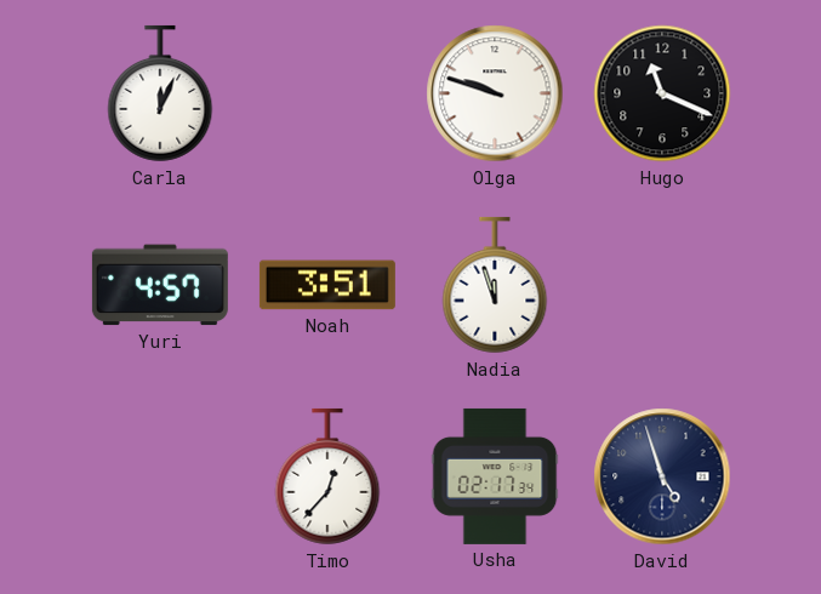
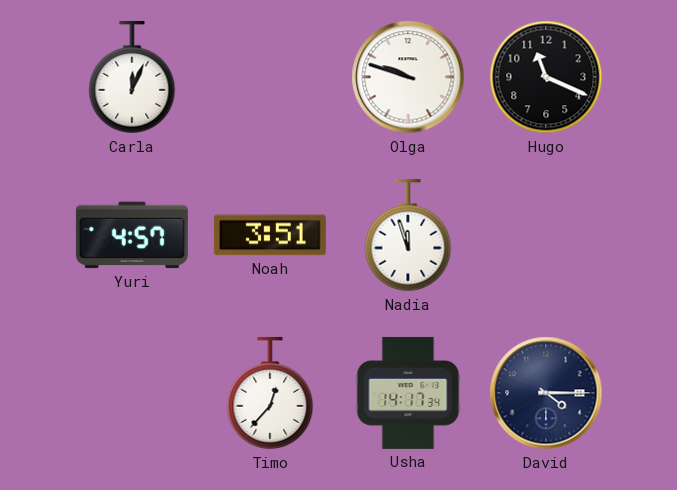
Usha: 02:17 -> 14:17
David: 4:57 -> 4:15
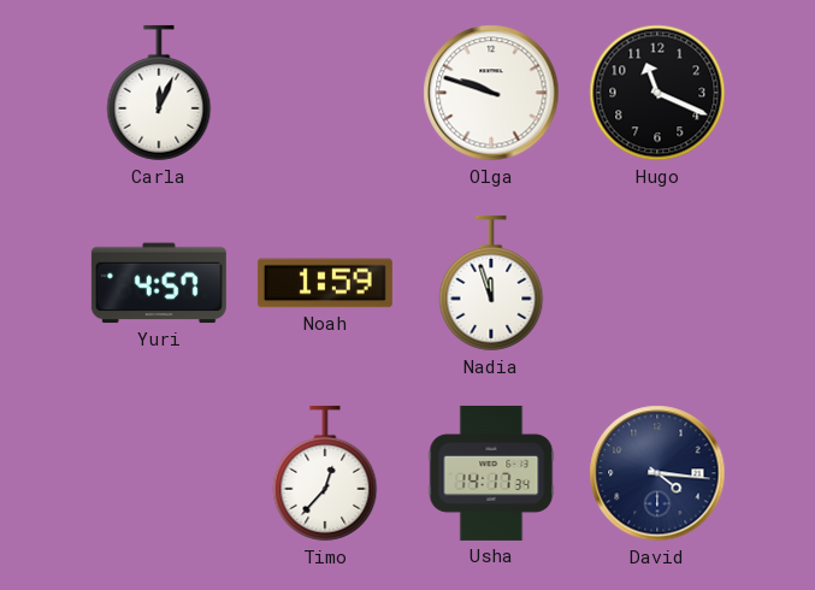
Noah: 3:51 -> 1:59
David: 4:15 -> 4:16
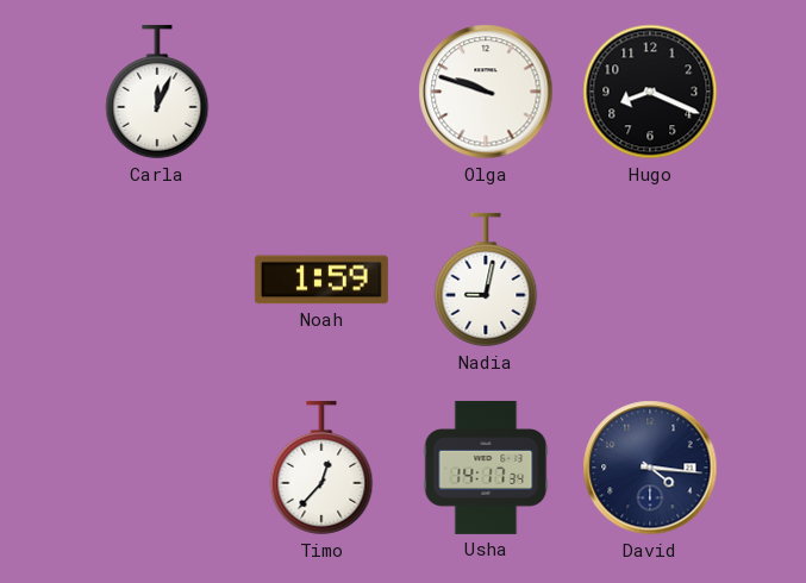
Hugo: 11:19 -> 8:19
Yuri: 4:57 -> none
Nadia: 11:57 -> 9:02
